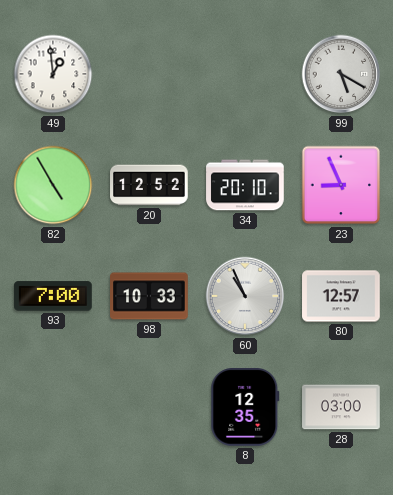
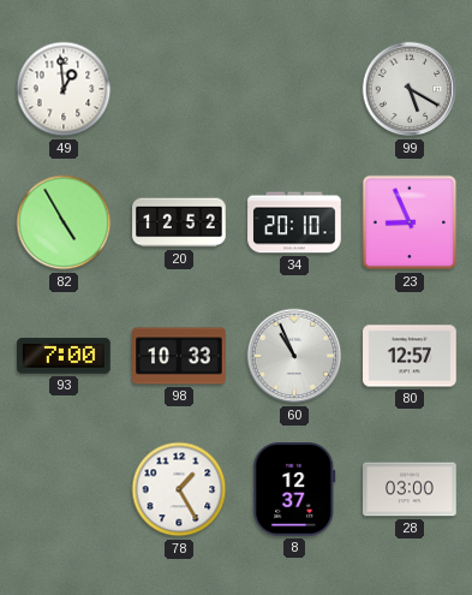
78: none -> 1:25
8: 12:35 -> 12:37
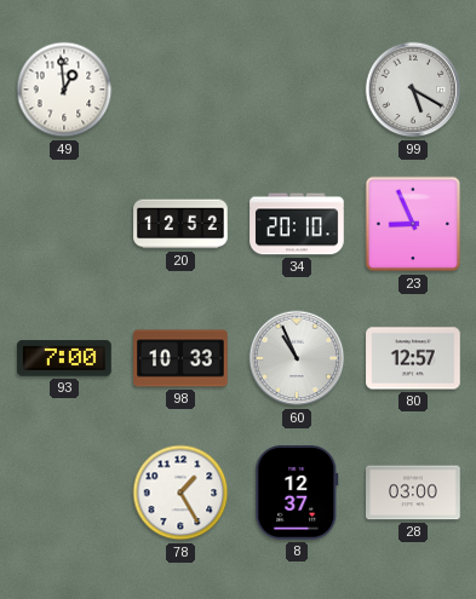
82: 4:55 -> none
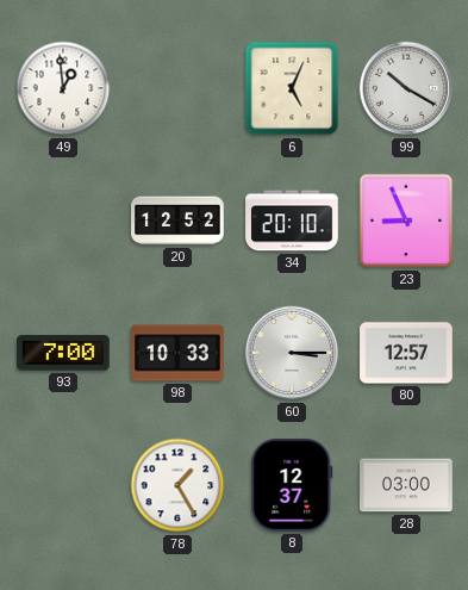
6: none -> 5:04
99: 5:20 -> 10:20
60: 10:56 -> 3:15
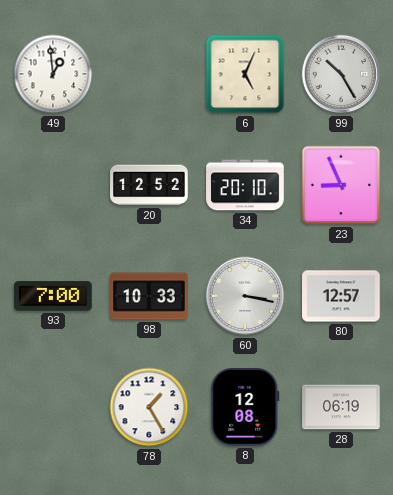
99: 10:20 -> 10:25
60: 3:15 -> 3:17
8: 12:37 -> 12:08
28: 03:00 -> 06:19
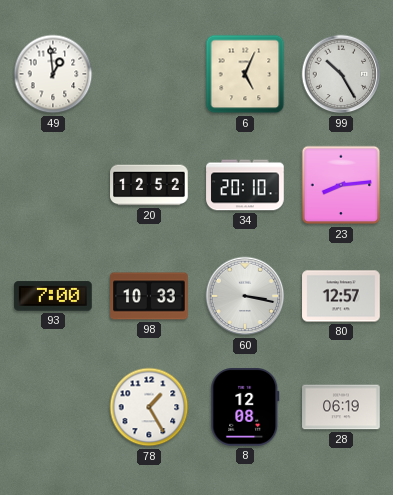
23: 8:56 -> 8:14
